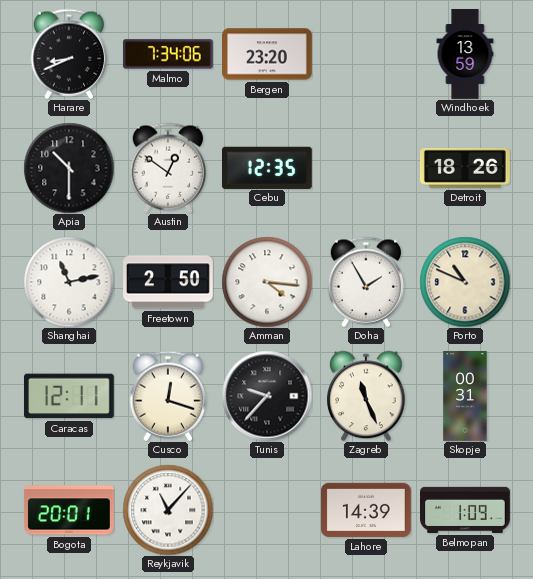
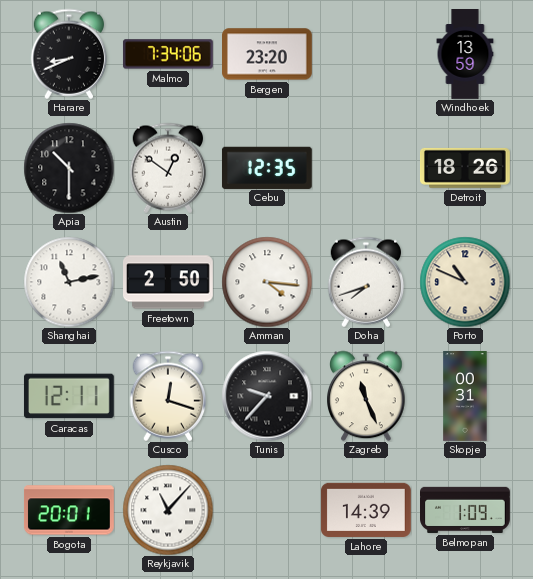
Doha: 1:55 -> 7:42
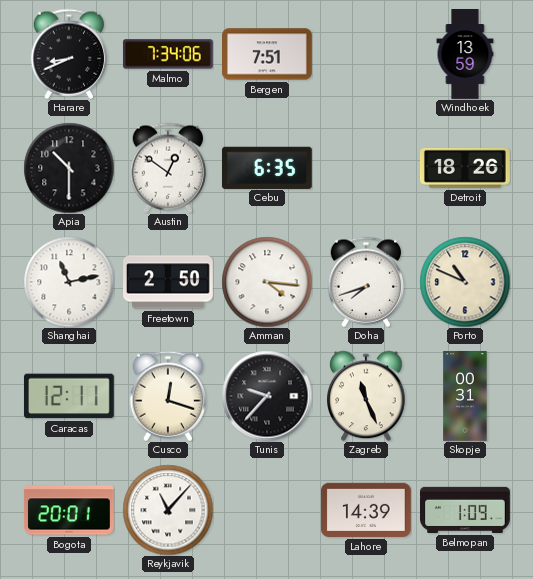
Bergen: 23:20 -> 7:51
Cebu: 12:35 -> 6:35
